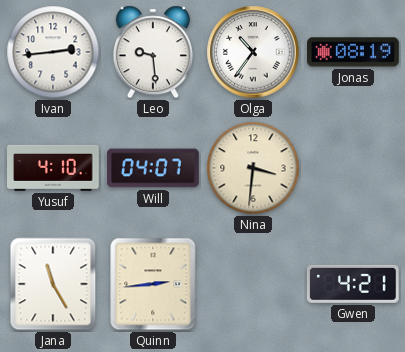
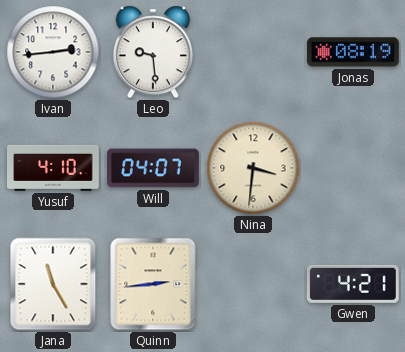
Olga: 10:36 -> none
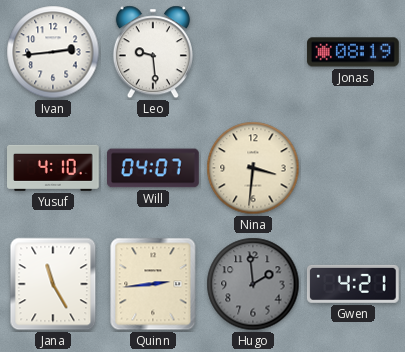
Hugo: none -> 1:59
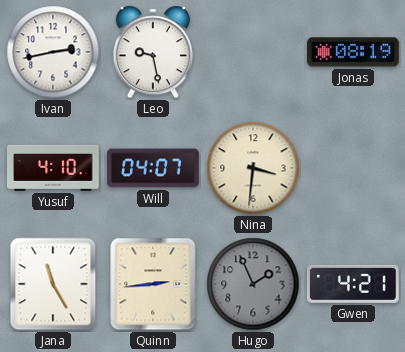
Ivan: 2:44 -> 2:43
Leo: 9:29 -> 9:28
Hugo: 1:59 -> 1:56
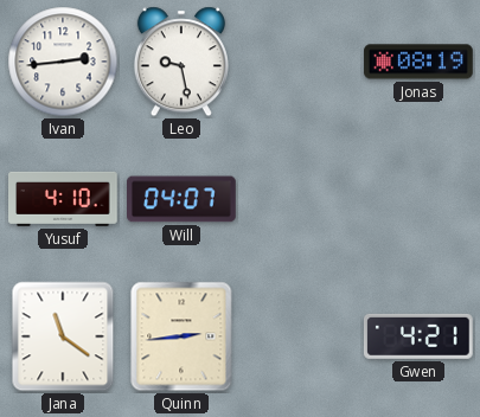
Ivan: 2:43 -> 2:44
Nina: 3:31 -> none
Jana: 11:25 -> 11:21
Hugo: 1:56 -> none
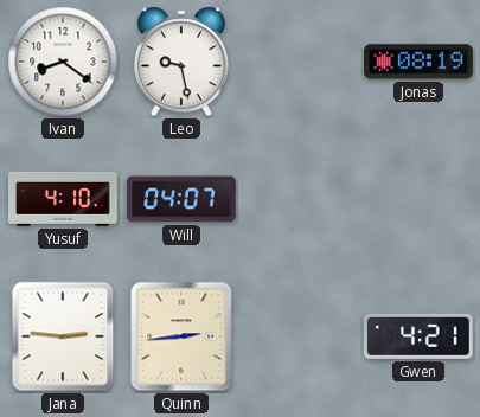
Ivan: 2:44 -> 8:21
Jana: 11:21 -> 2:46
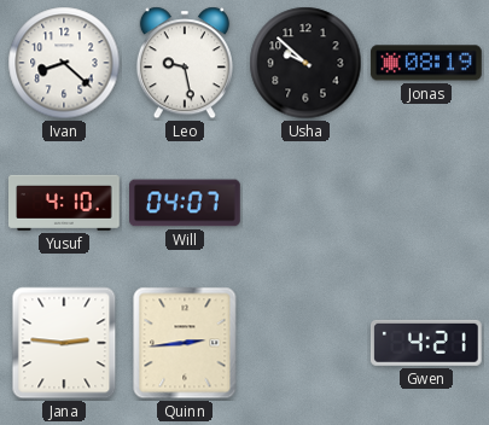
Ivan: 8:21 -> 8:22
Usha: none -> 9:52
